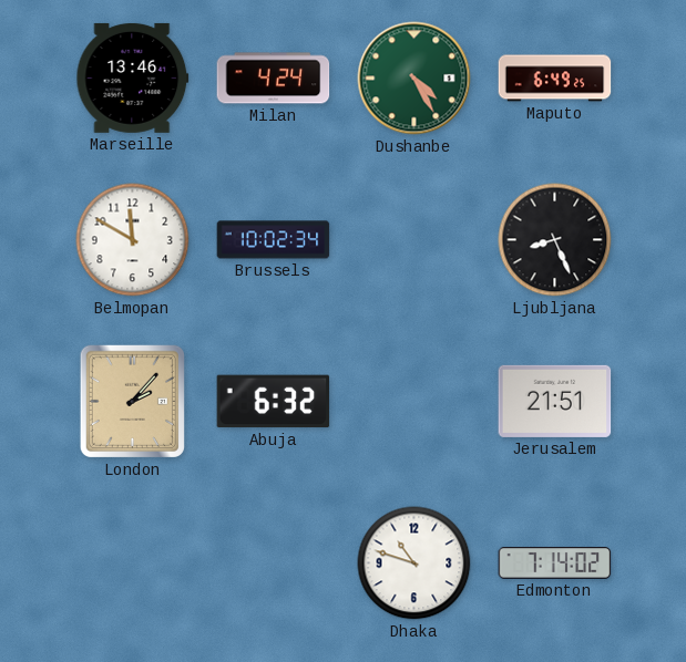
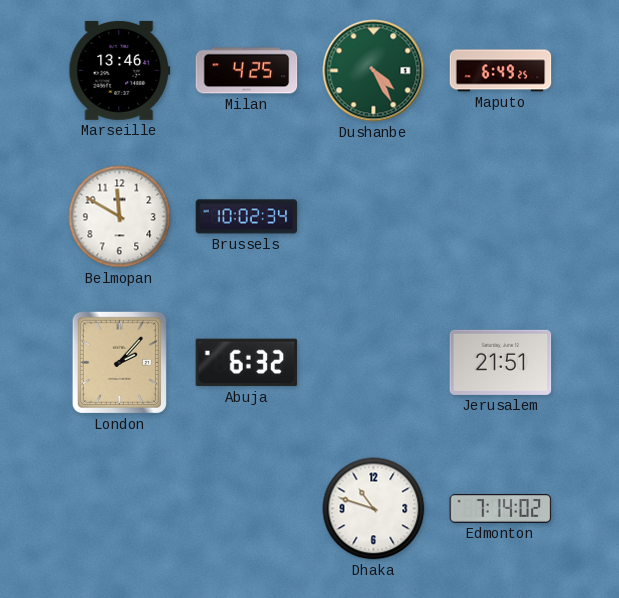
Milan: 4:24 -> 4:25
Ljubljana: 8:26 -> none
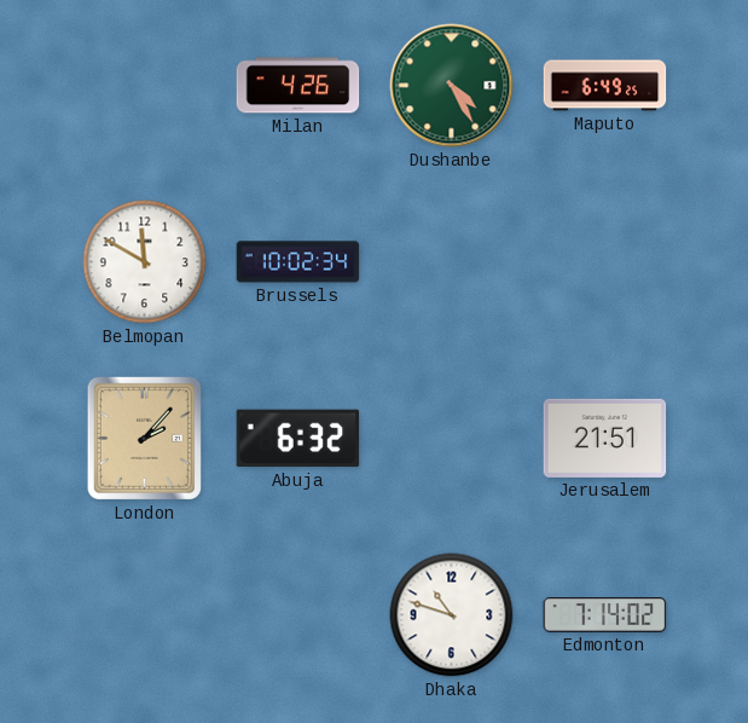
Marseille: 13:46 -> none
Milan: 4:25 -> 4:26
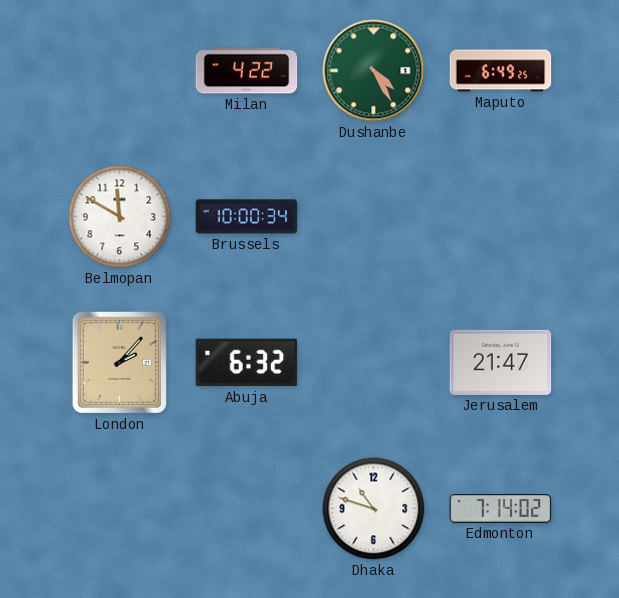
Milan: 4:26 -> 4:22
Brussels: 10:02 -> 10:00
Jerusalem: 21:51 -> 21:47
